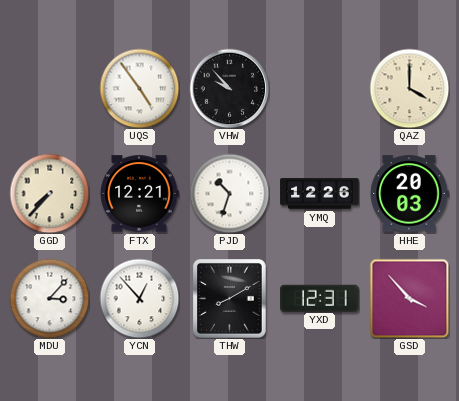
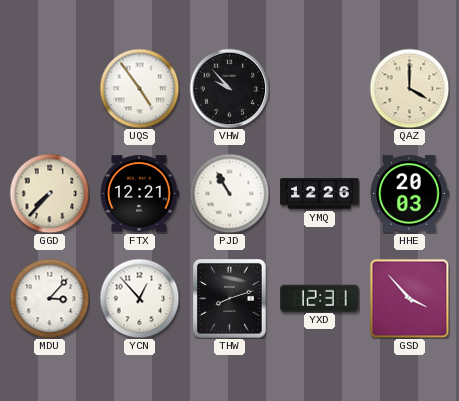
PJD: 10:33 -> 10:55
THW: 8:10 -> 8:12
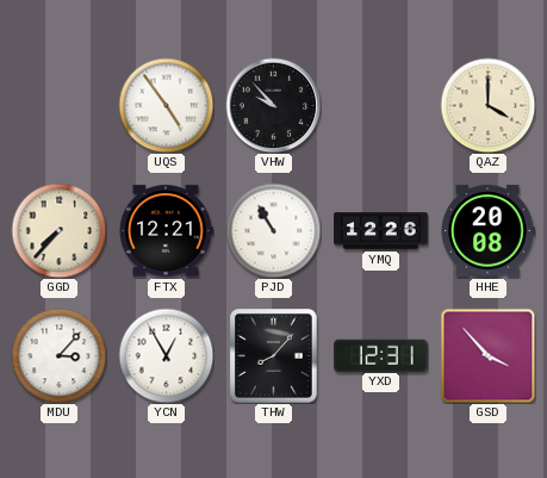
HHE: 20:03 -> 20:08
YCN: 12:53 -> 12:55
THW: 8:12 -> 8:07
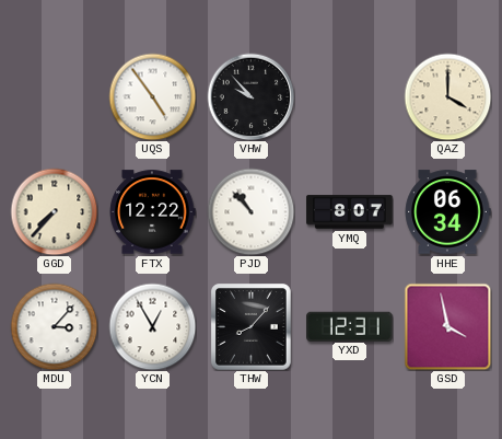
FTX: 12:21 -> 12:22
PJD: 10:55 -> 10:53
YMQ: 12:26 -> 8:07
HHE: 20:08 -> 06:34
GSD: 3:53 -> 3:58
